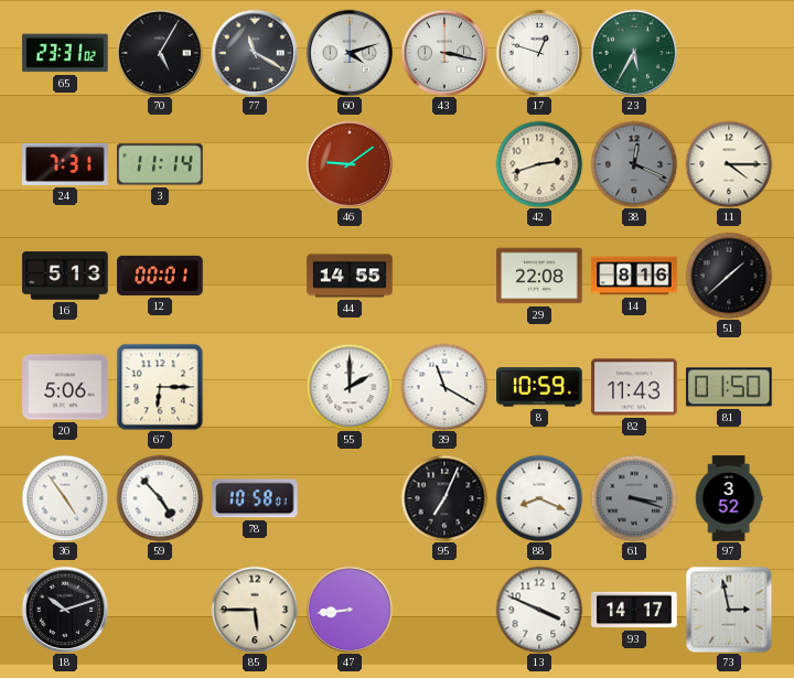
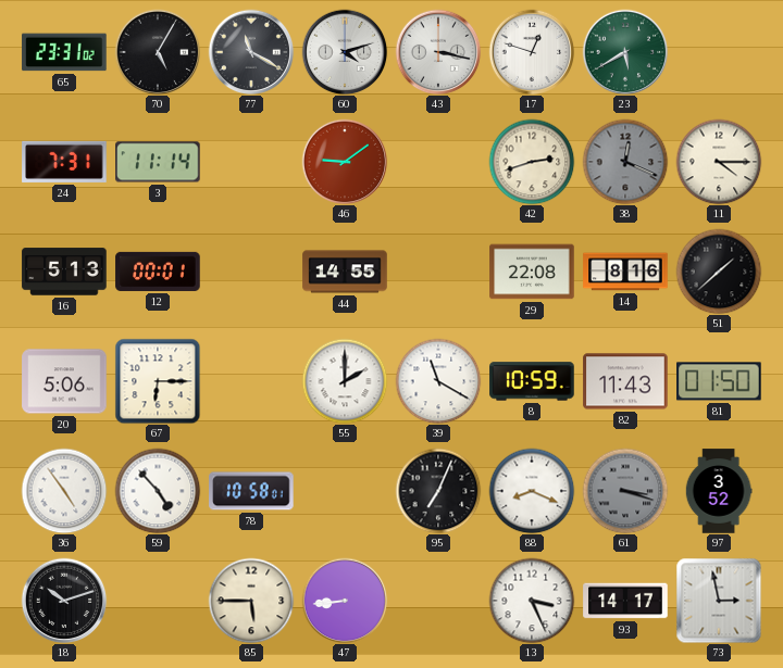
23: 5:35 -> 5:40
13: 3:49 -> 3:26
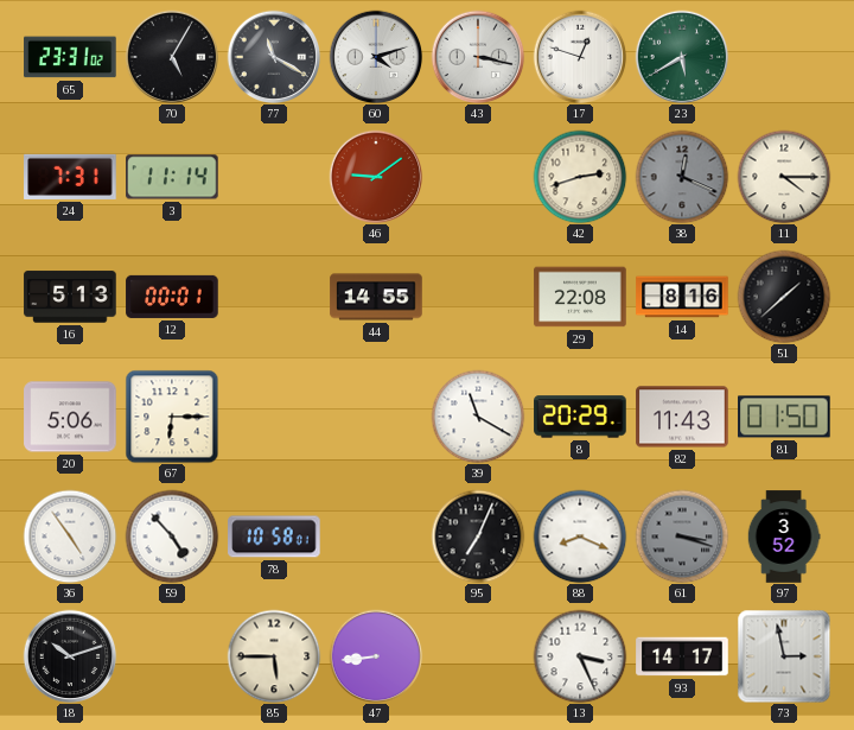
55: 2:00 -> none
8: 10:59 -> 20:29
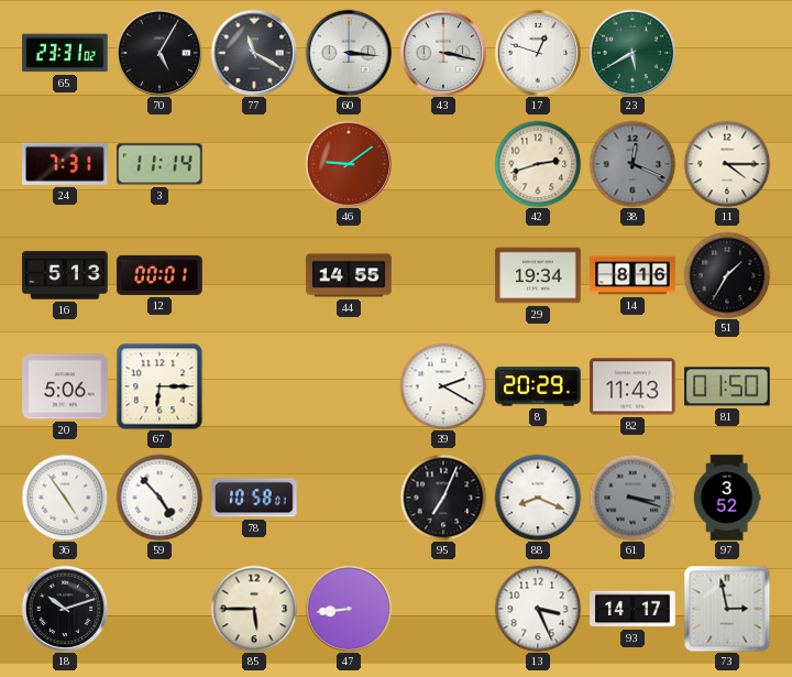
60: 4:12 -> 3:16
29: 22:08 -> 19:34
51: 1:38 -> 1:35
39: 11:20 -> 2:20
